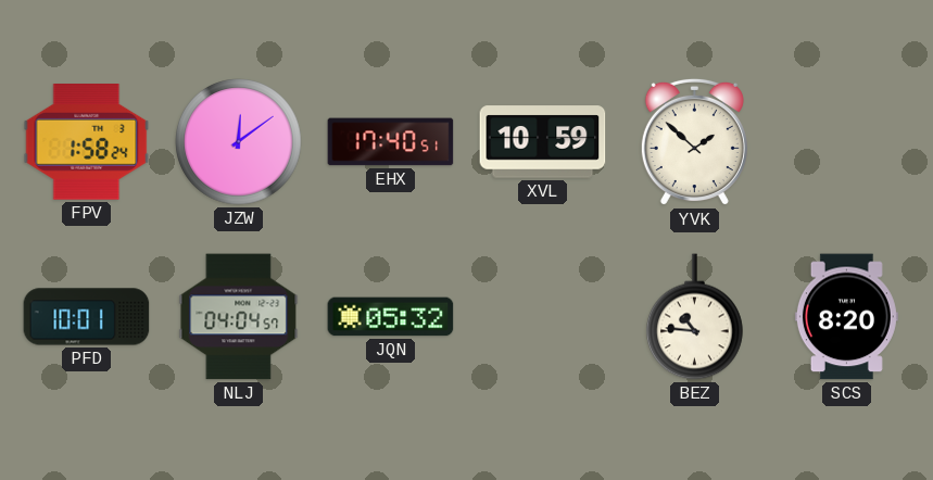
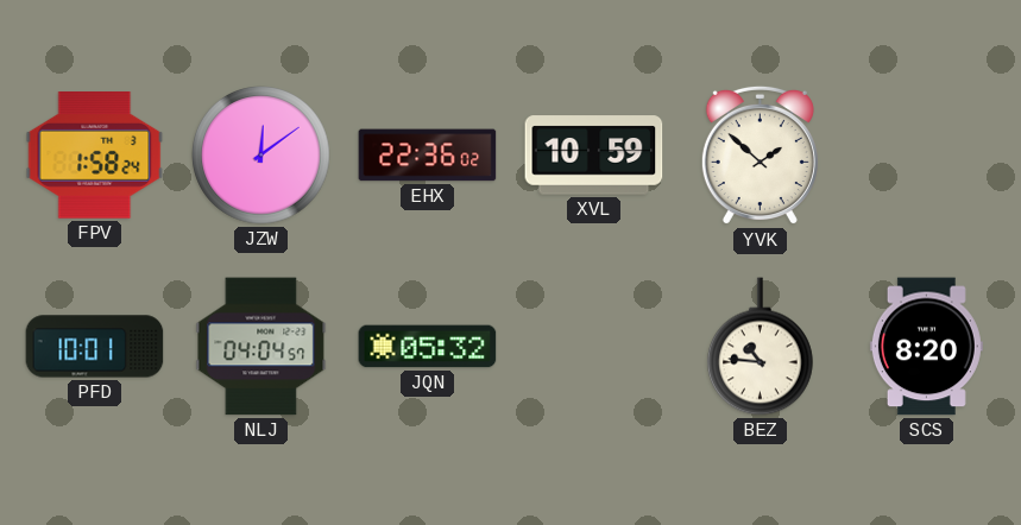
EHX: 17:40 -> 22:36
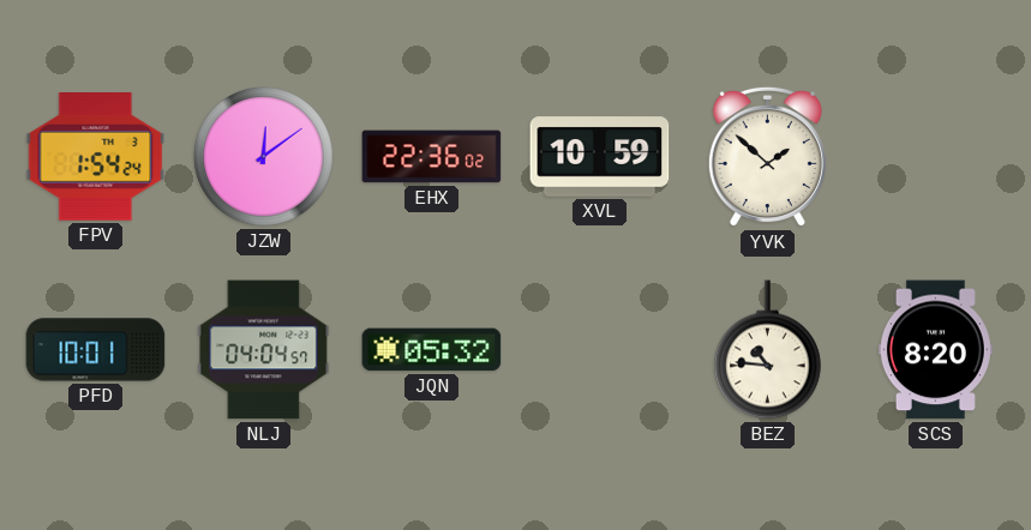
FPV: 1:58 -> 1:54
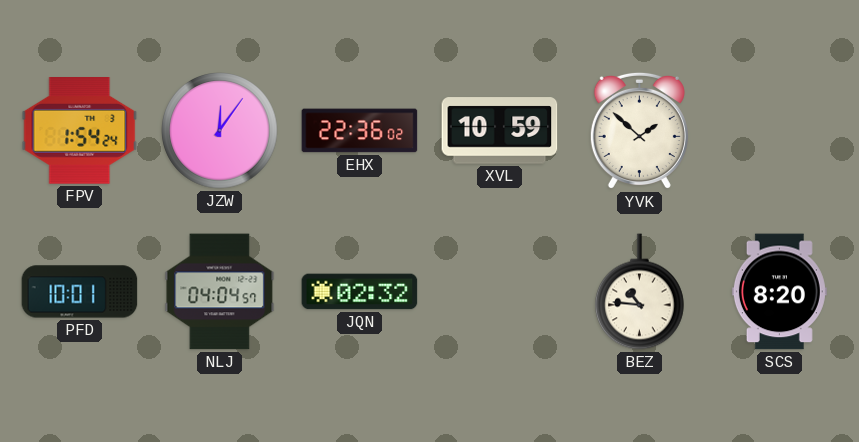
JZW: 12:09 -> 12:06
JQN: 05:32 -> 02:32
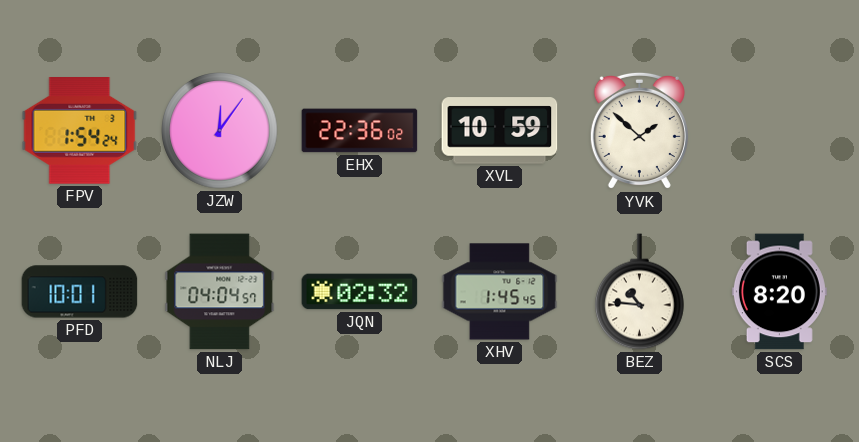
XHV: none -> 1:45
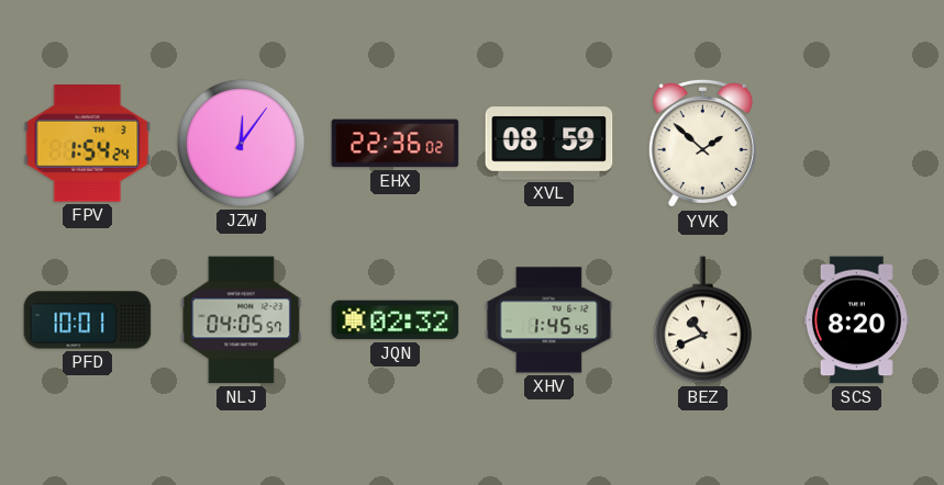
XVL: 10:59 -> 08:59
NLJ: 04:04 -> 04:05
BEZ: 10:46 -> 10:41
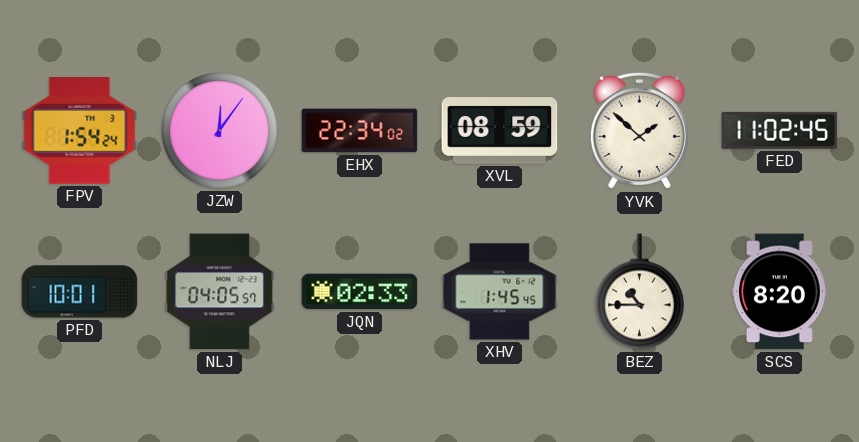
EHX: 22:36 -> 22:34
FED: none -> 11:02
JQN: 02:32 -> 02:33
BEZ: 10:41 -> 10:45
